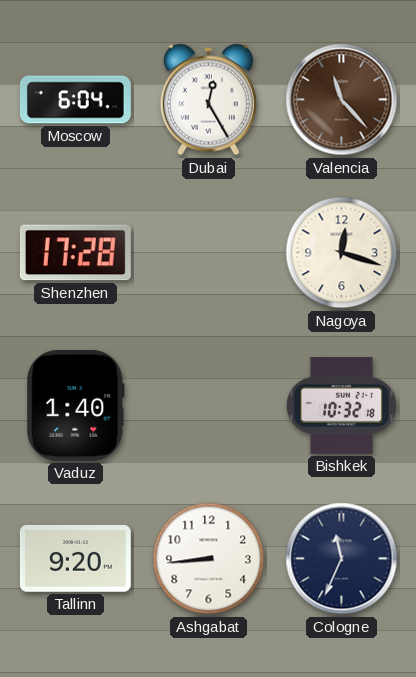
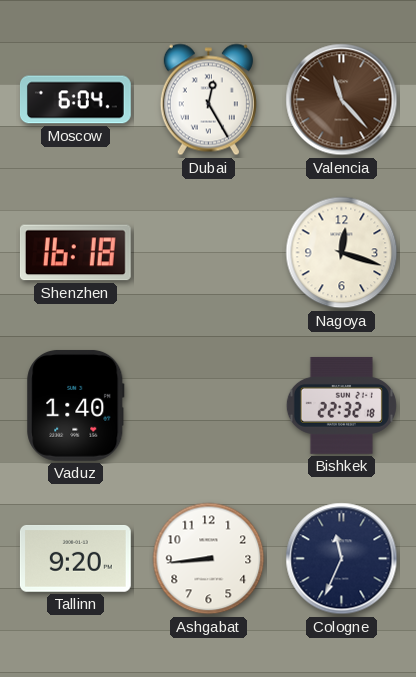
Shenzhen: 17:28 -> 16:18
Bishkek: 10:32 -> 22:32
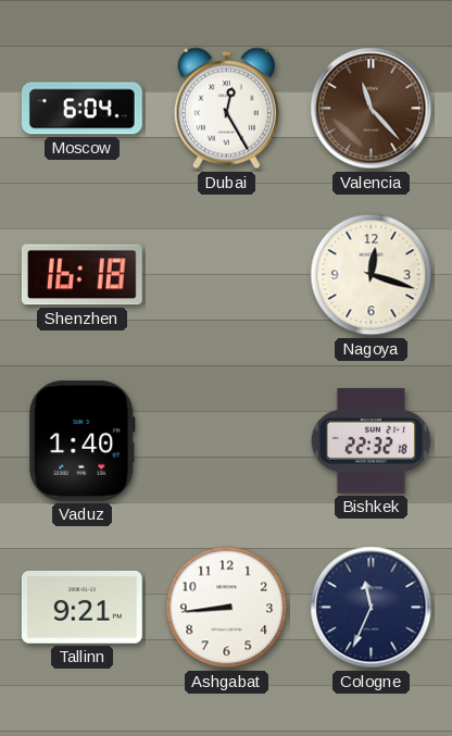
Tallinn: 9:20 -> 9:21
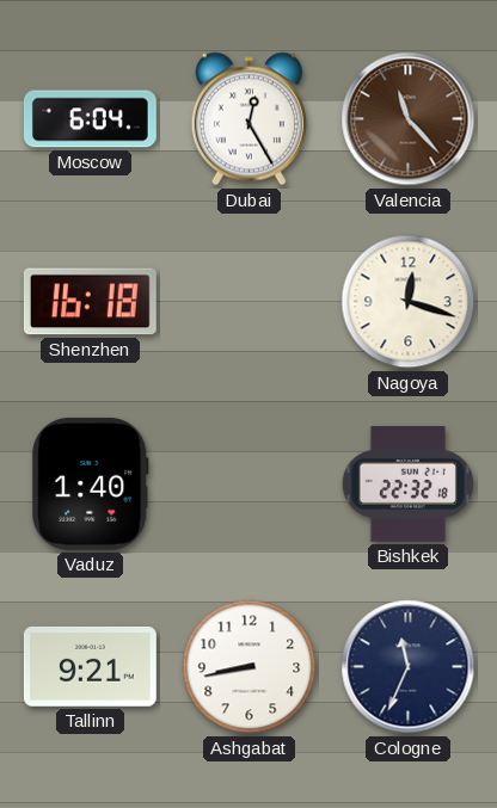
Ashgabat: 8:44 -> 8:43
